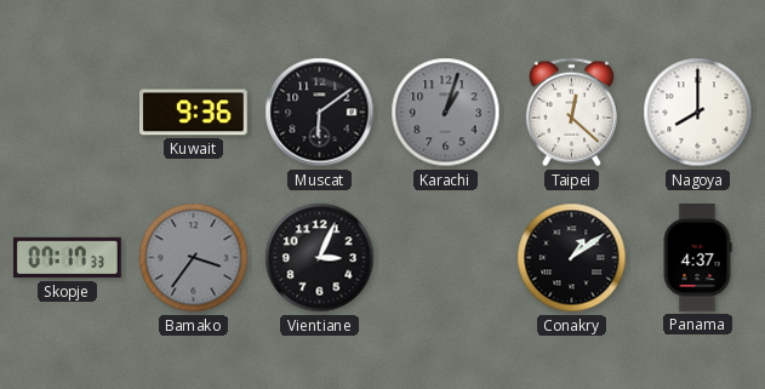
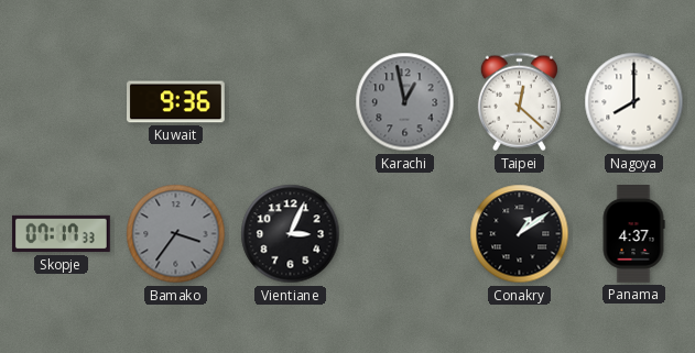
Muscat: 6:09 -> none
Karachi: 1:03 -> 12:58
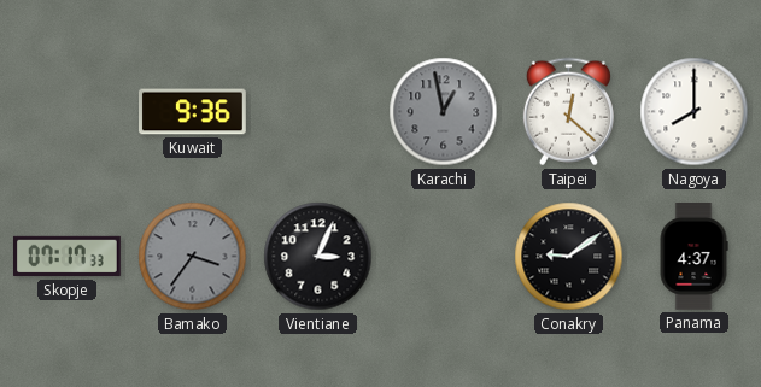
Conakry: 1:09 -> 9:09
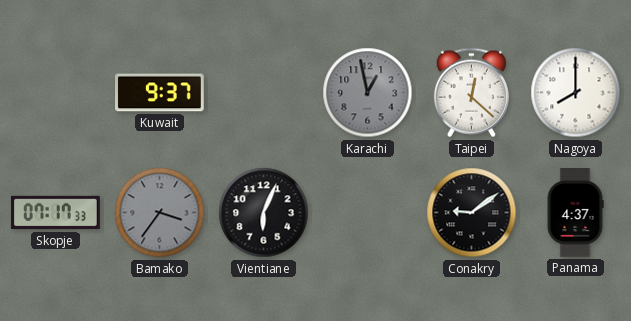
Kuwait: 9:36 -> 9:37
Vientiane: 3:04 -> 6:04
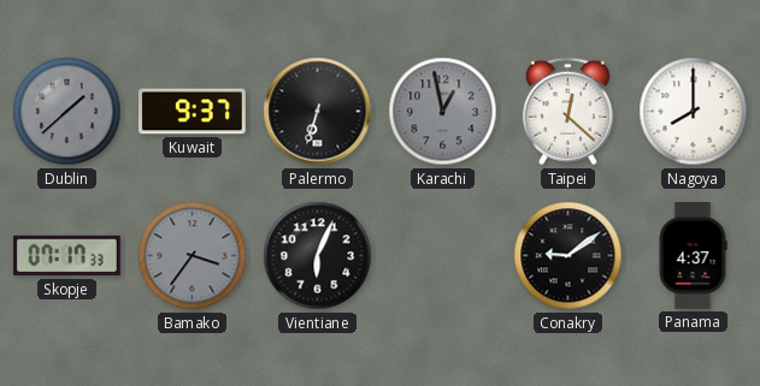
Dublin: none -> 1:38
Palermo: none -> 6:33
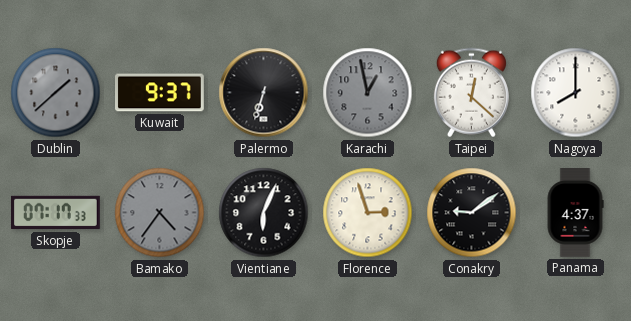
Bamako: 3:36 -> 4:36
Florence: none -> 2:57
